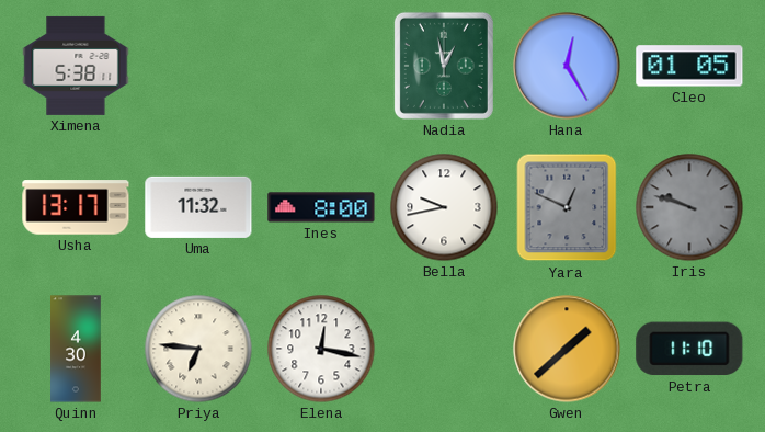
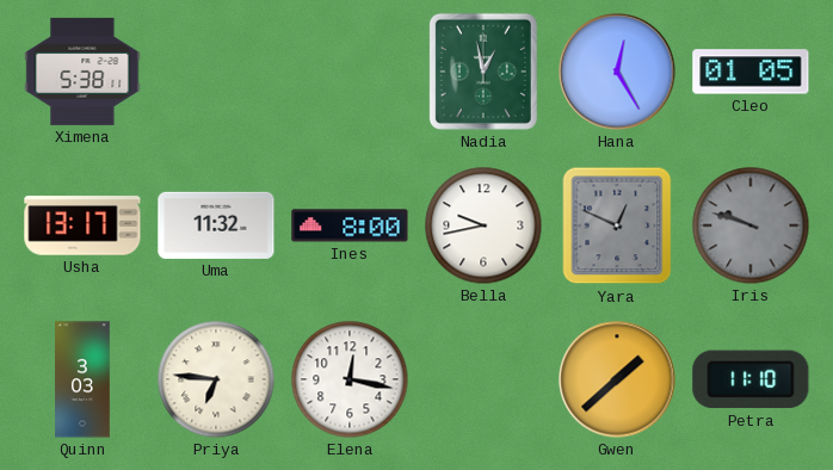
Quinn: 4:30 -> 3:03
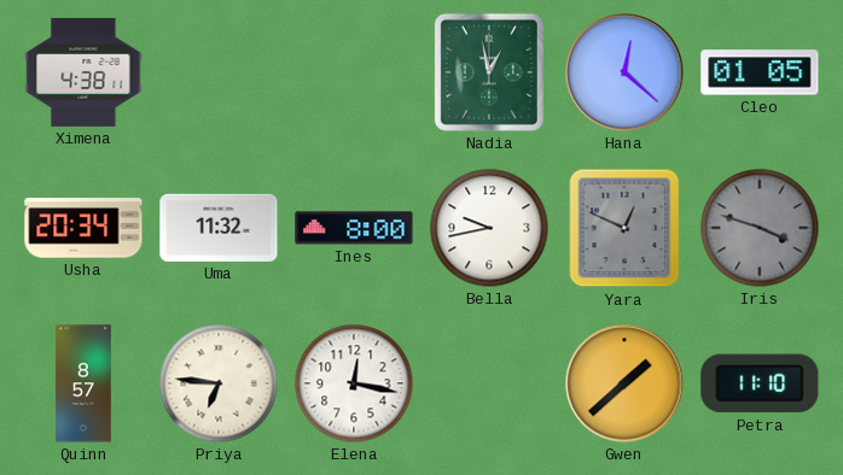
Ximena: 5:38 -> 4:38
Hana: 12:25 -> 12:22
Usha: 13:17 -> 20:34
Iris: 9:48 -> 3:48
Quinn: 3:03 -> 8:57
